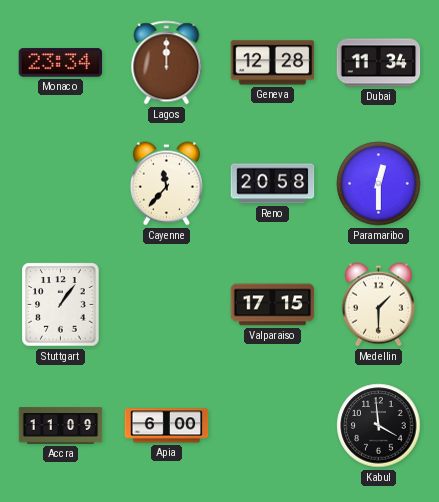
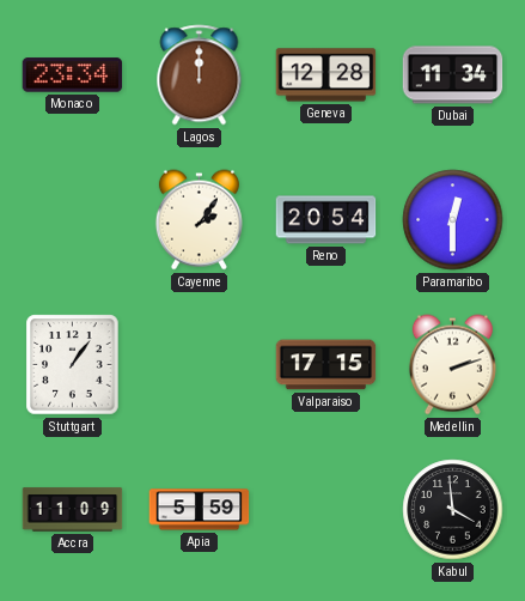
Cayenne: 11:37 -> 2:06
Reno: 20:58 -> 20:54
Medellin: 1:30 -> 2:12
Apia: 6:00 -> 5:59
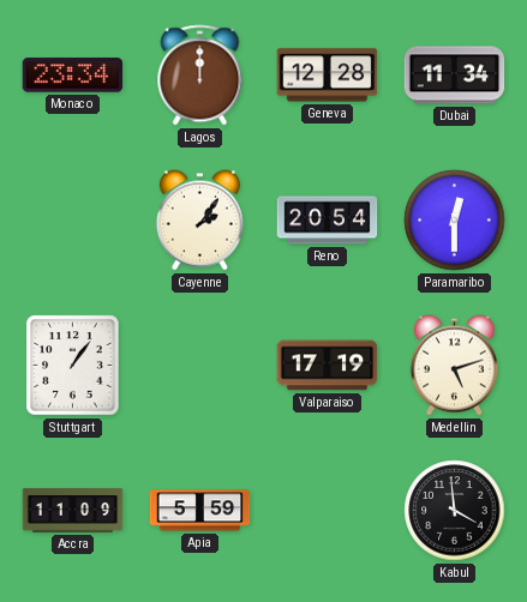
Valparaiso: 17:15 -> 17:19
Medellin: 2:12 -> 5:12
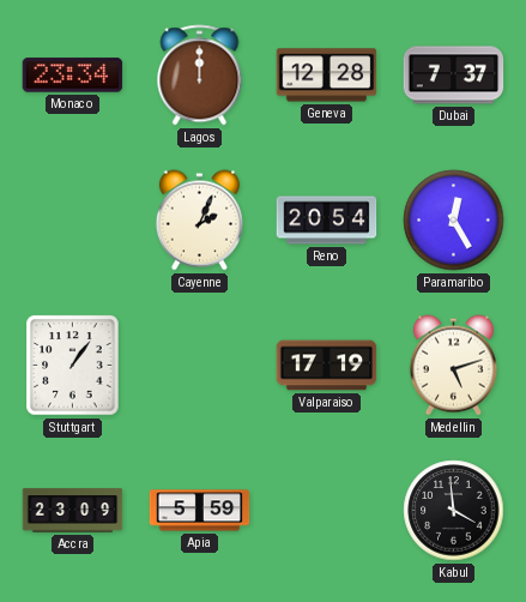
Dubai: 11:34 -> 7:37
Cayenne: 2:06 -> 2:04
Paramaribo: 12:30 -> 12:25
Accra: 11:09 -> 23:09
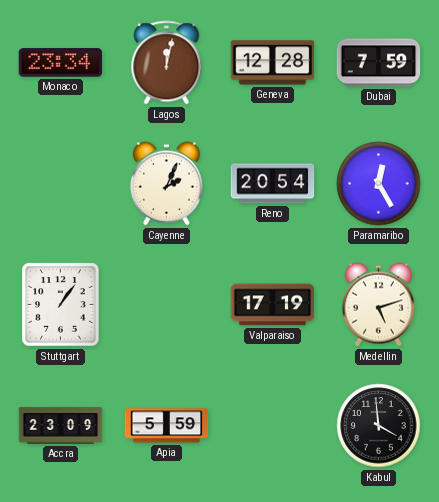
Lagos: 12:00 -> 12:02
Dubai: 7:37 -> 7:59
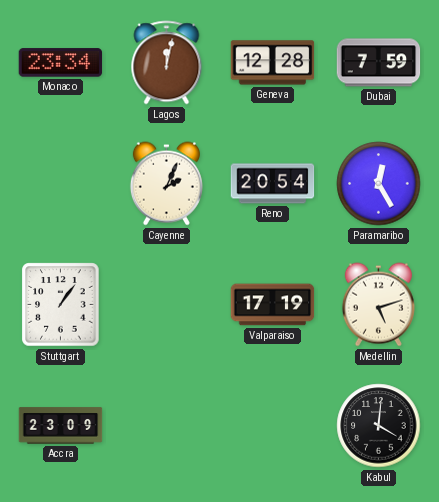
Apia: 5:59 -> none
Kabul: 3:59 -> 4:01
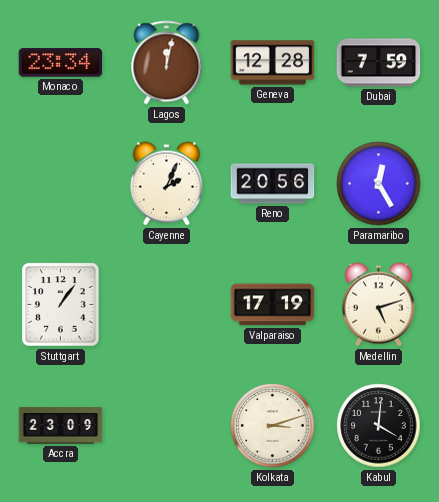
Reno: 20:54 -> 20:56
Kolkata: none -> 3:12
